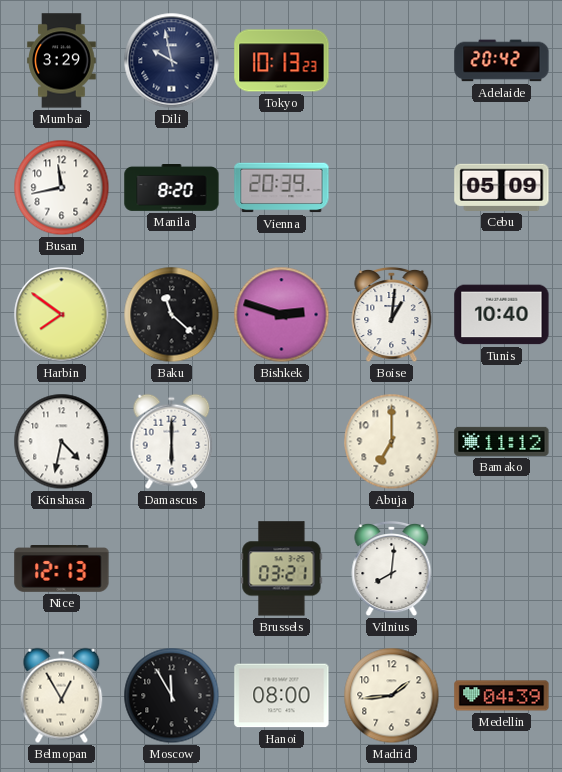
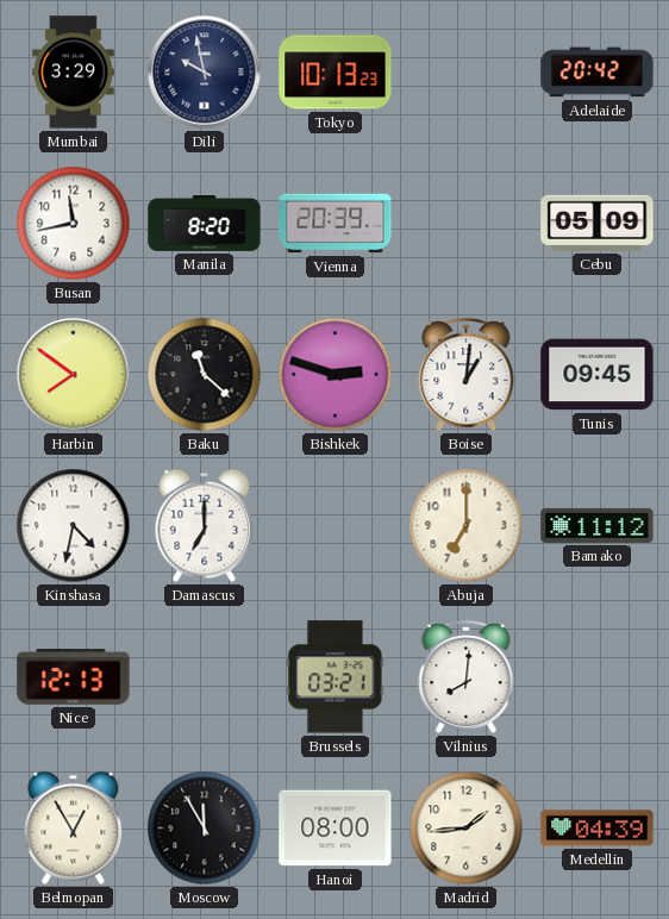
Tunis: 10:40 -> 09:45
Damascus: 6:00 -> 7:00
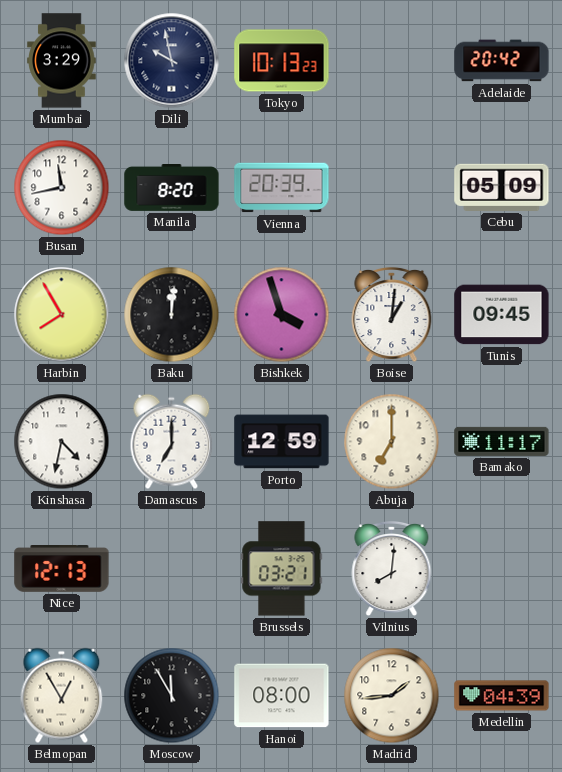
Harbin: 7:51 -> 7:55
Baku: 11:22 -> 12:01
Bishkek: 2:48 -> 3:57
Porto: none -> 12:59
Bamako: 11:12 -> 11:17
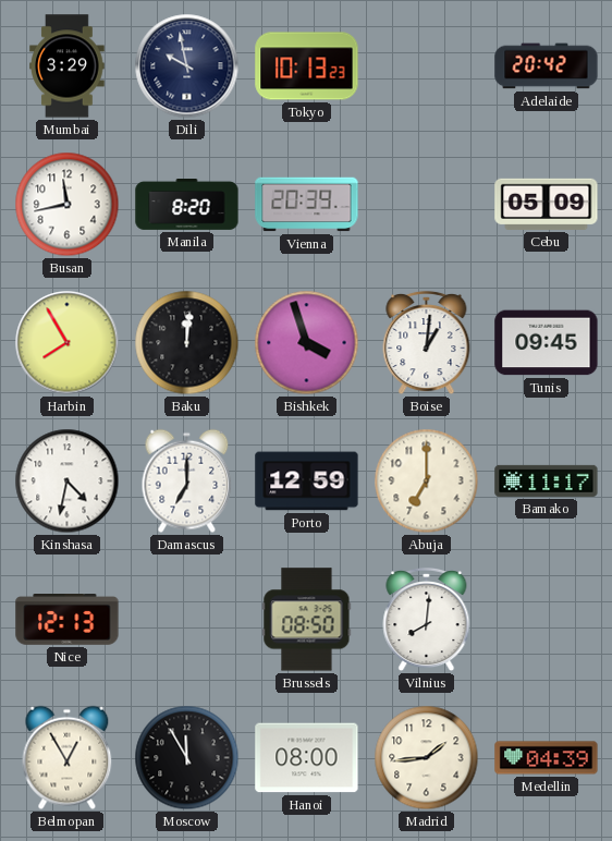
Brussels: 03:21 -> 08:50
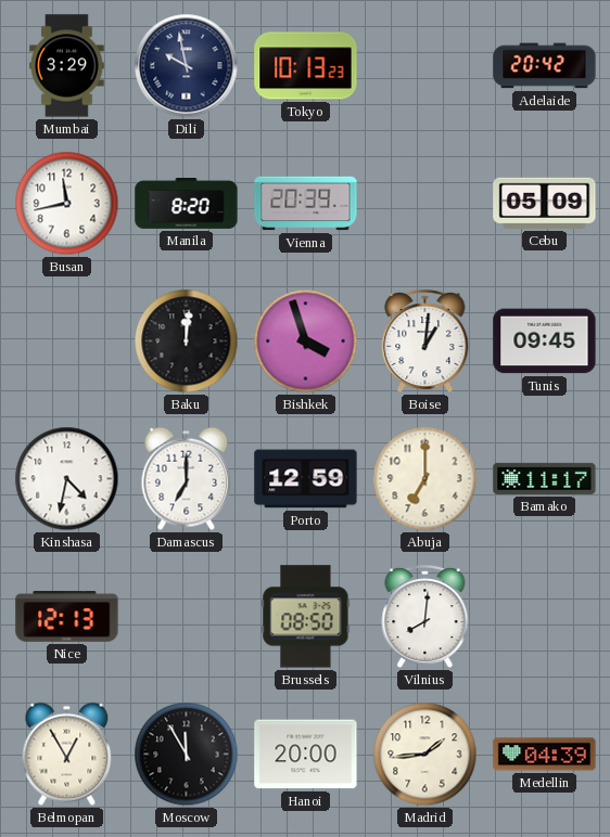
Harbin: 7:55 -> none
Hanoi: 08:00 -> 20:00
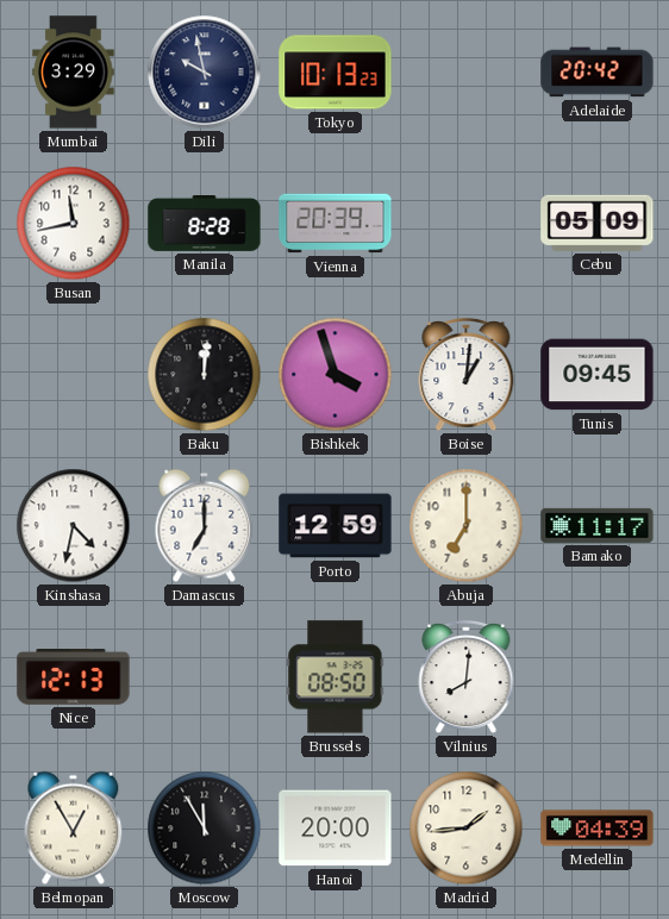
Manila: 8:20 -> 8:28
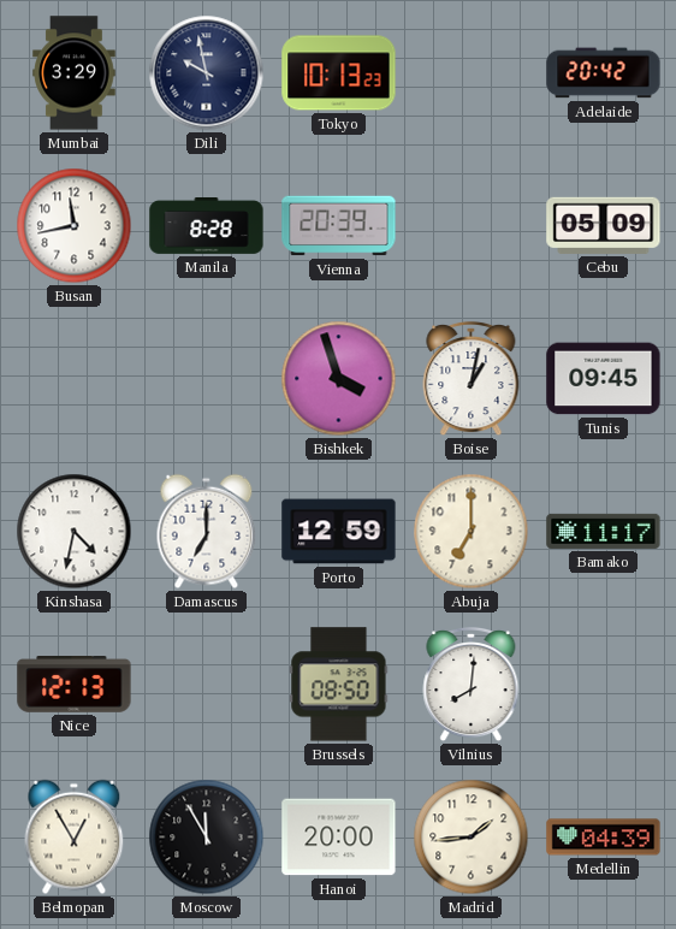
Baku: 12:01 -> none
Boise: 1:01 -> 1:02
